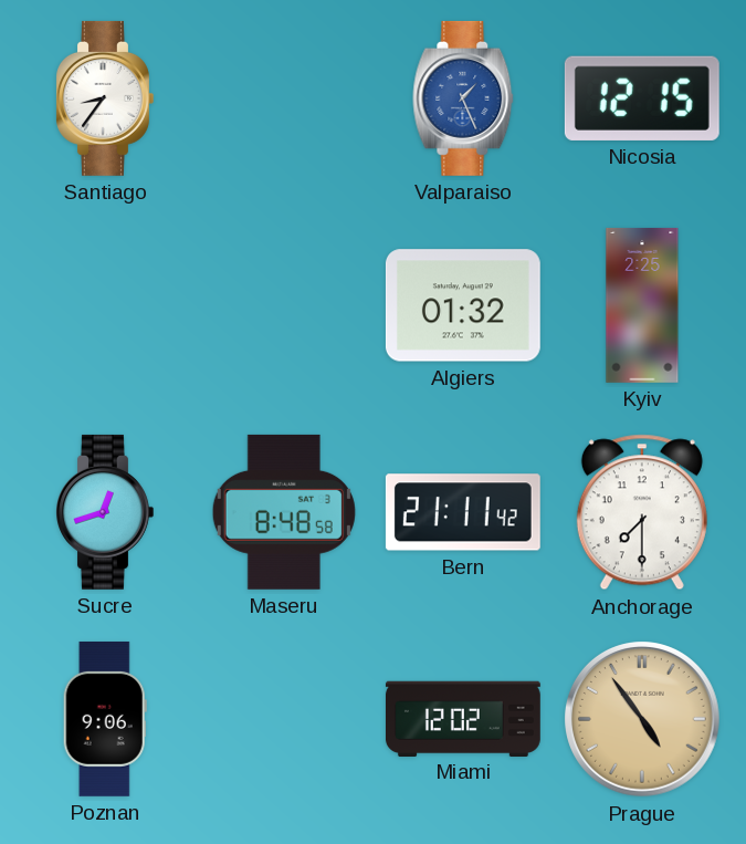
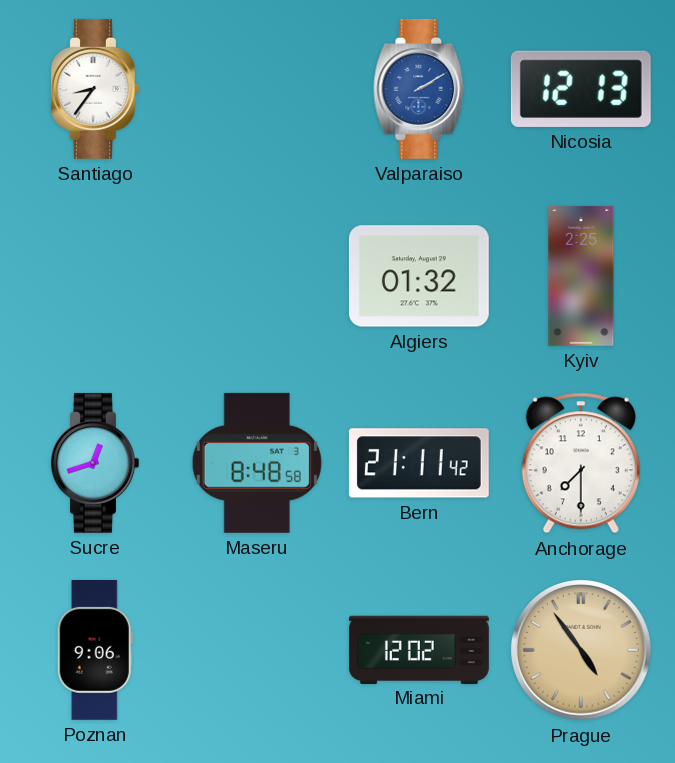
Valparaiso: 1:26 -> 2:10
Nicosia: 12:15 -> 12:13
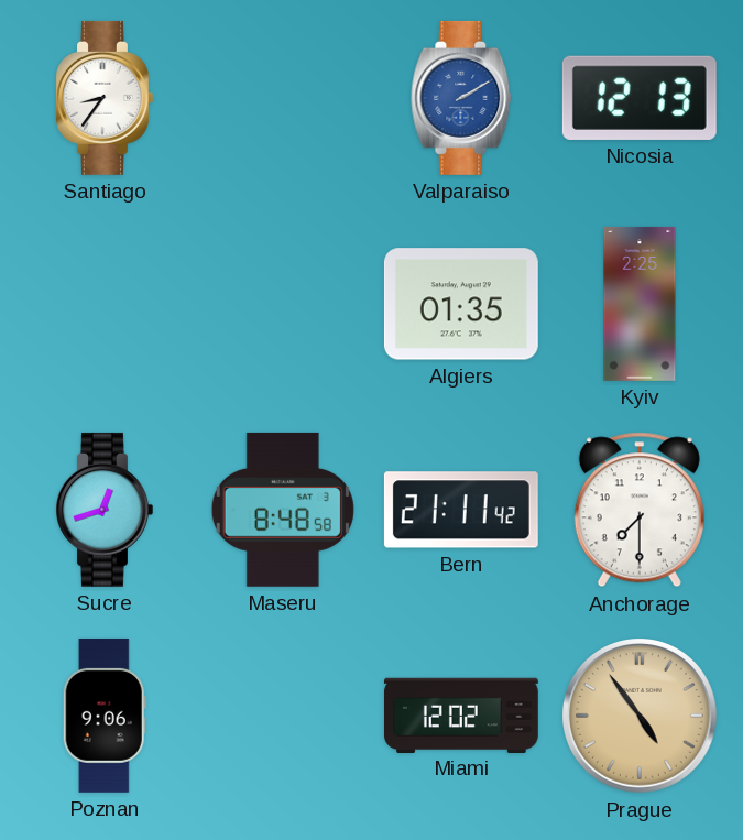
Algiers: 01:32 -> 01:35
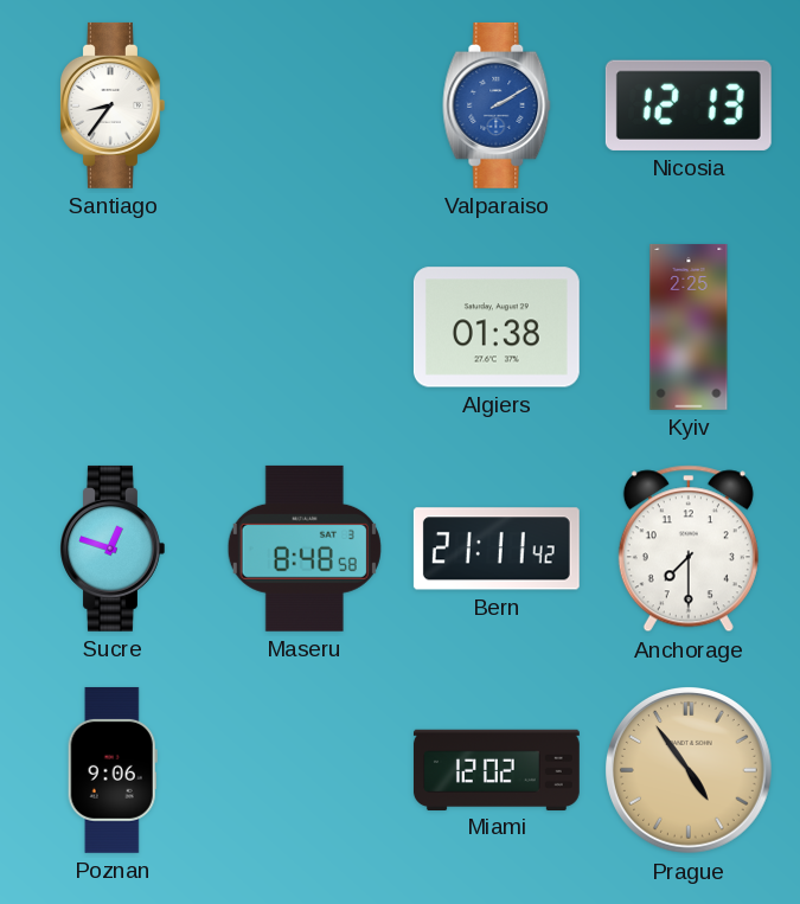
Algiers: 01:35 -> 01:38
Sucre: 12:42 -> 12:48
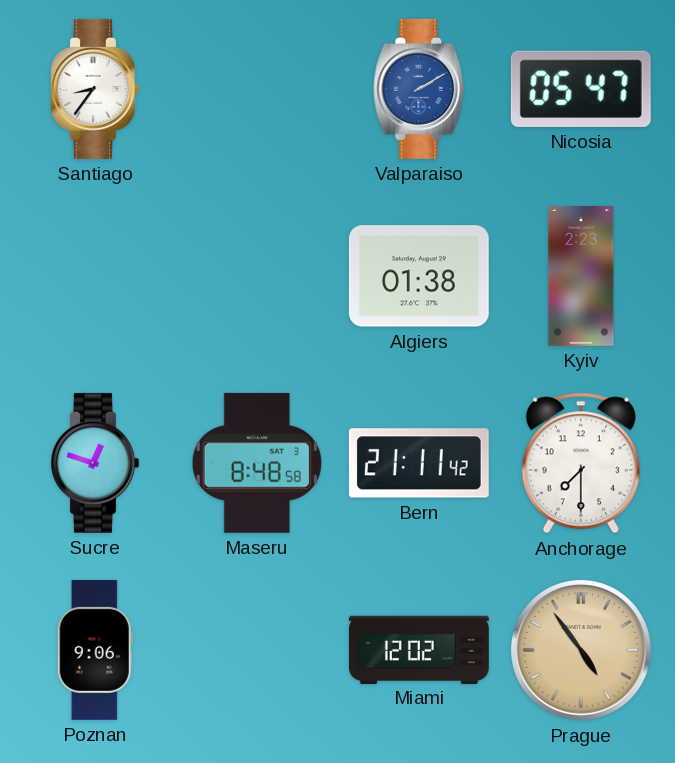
Nicosia: 12:13 -> 05:47
Kyiv: 2:25 -> 2:23
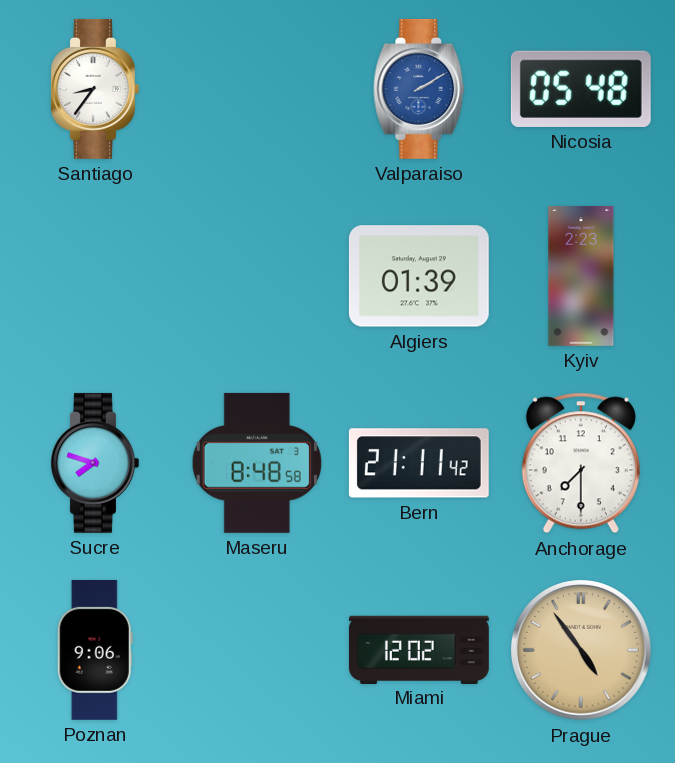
Nicosia: 05:47 -> 05:48
Algiers: 01:38 -> 01:39
Sucre: 12:48 -> 7:48
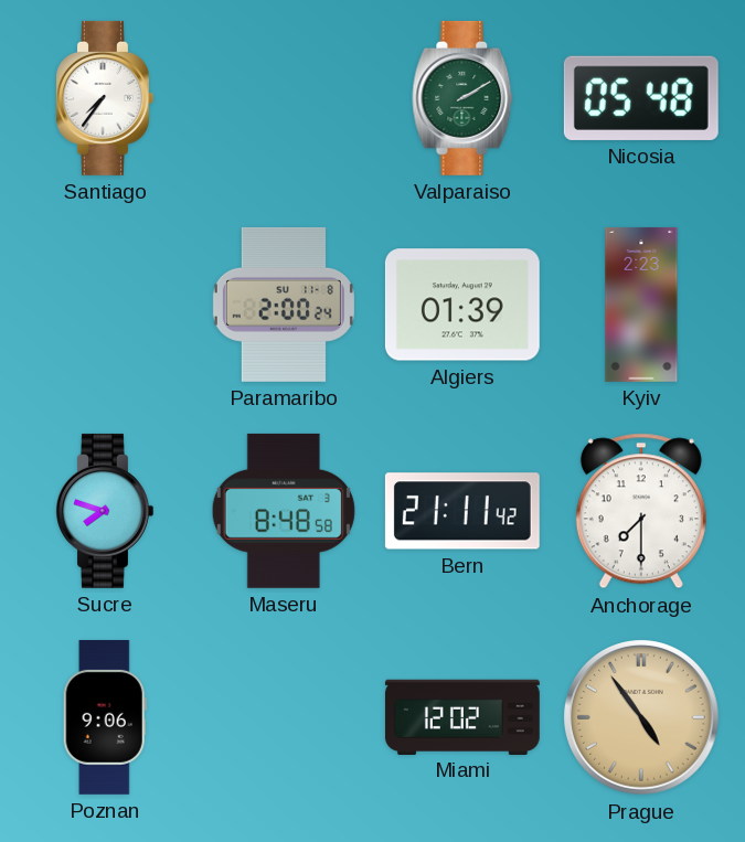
Santiago: 8:36 -> 7:36
Valparaiso dial: blue -> green
Paramaribo: none -> 2:00
